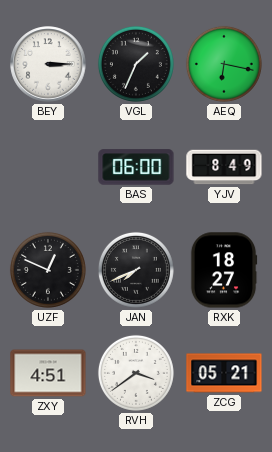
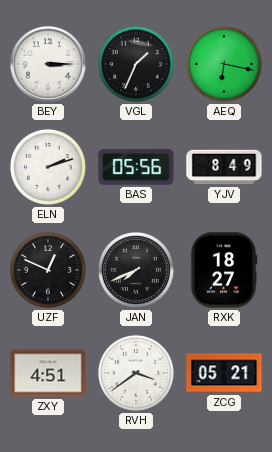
ELN: none -> 2:12
BAS: 06:00 -> 05:56
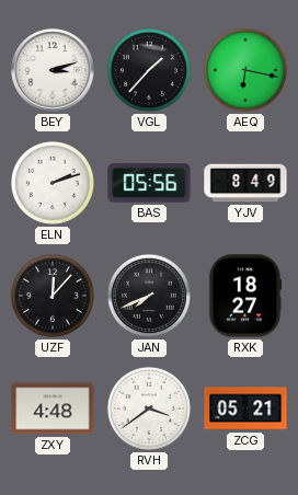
BEY: 3:15 -> 3:12
VGL: 1:34 -> 1:37
UZF: 12:49 -> 12:07
ZXY: 4:51 -> 4:48
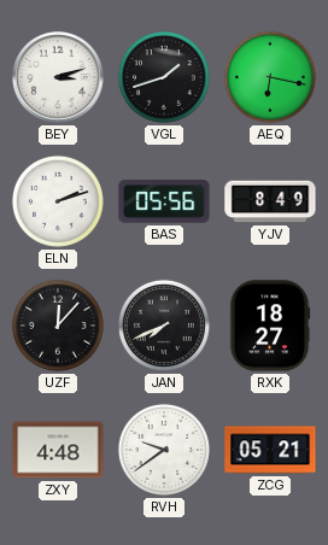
VGL: 1:37 -> 1:42
RVH: 3:39 -> 9:39
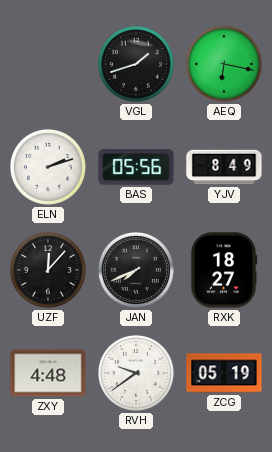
BEY: 3:12 -> none
ZCG: 05:21 -> 05:19
